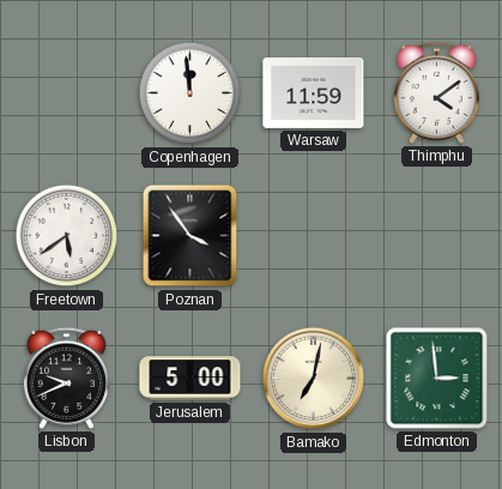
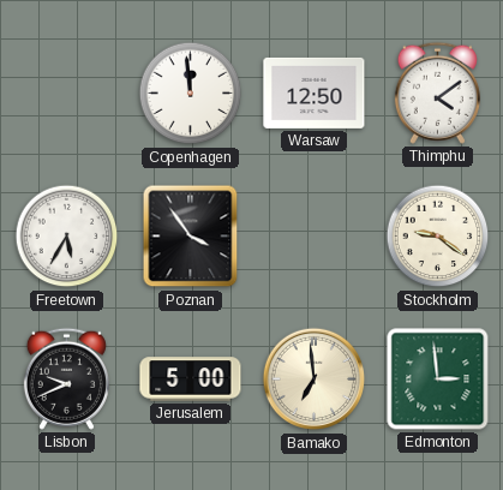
Warsaw: 11:59 -> 12:50
Freetown: 5:39 -> 5:35
Stockholm: none -> 9:21
Bamako: 7:02 -> 6:59
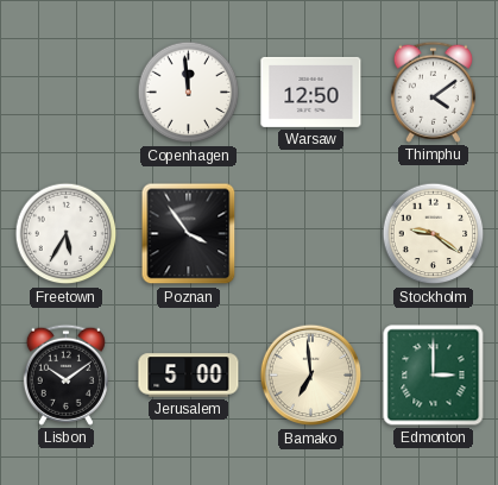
Lisbon: 9:41 -> 10:09
Edmonton: 2:59 -> 3:00
